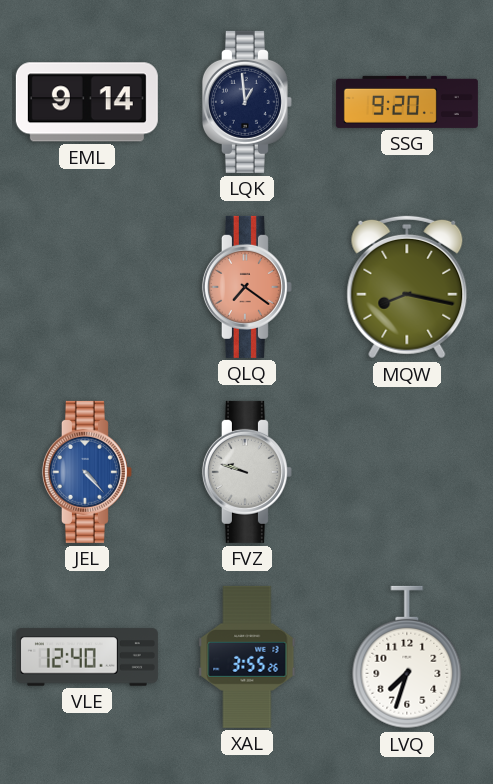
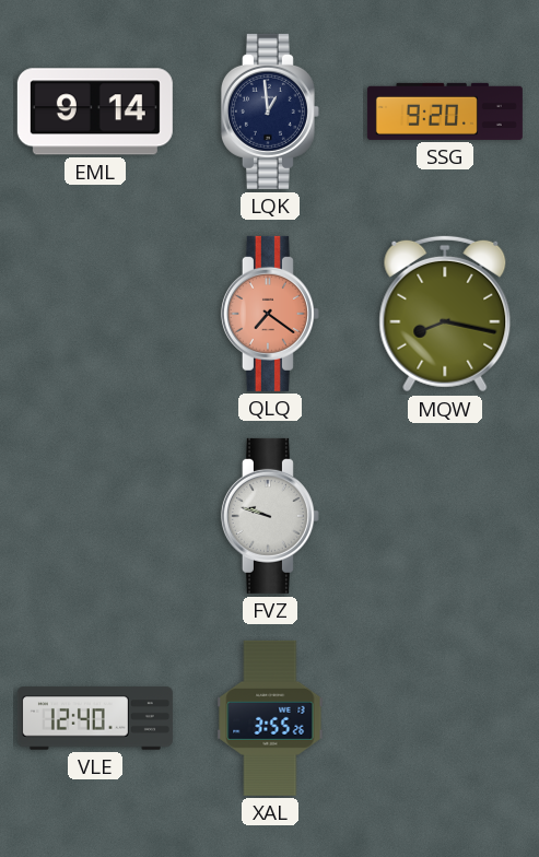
JEL: 4:23 -> none
LVQ: 7:33 -> none
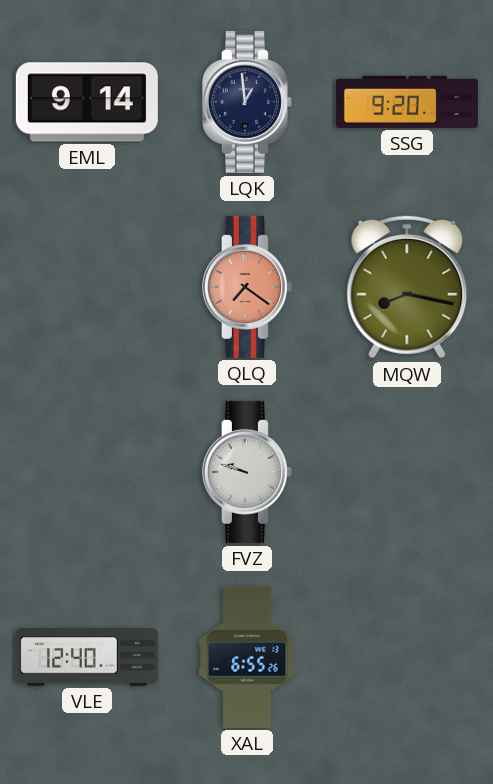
XAL: 3:55 -> 6:55
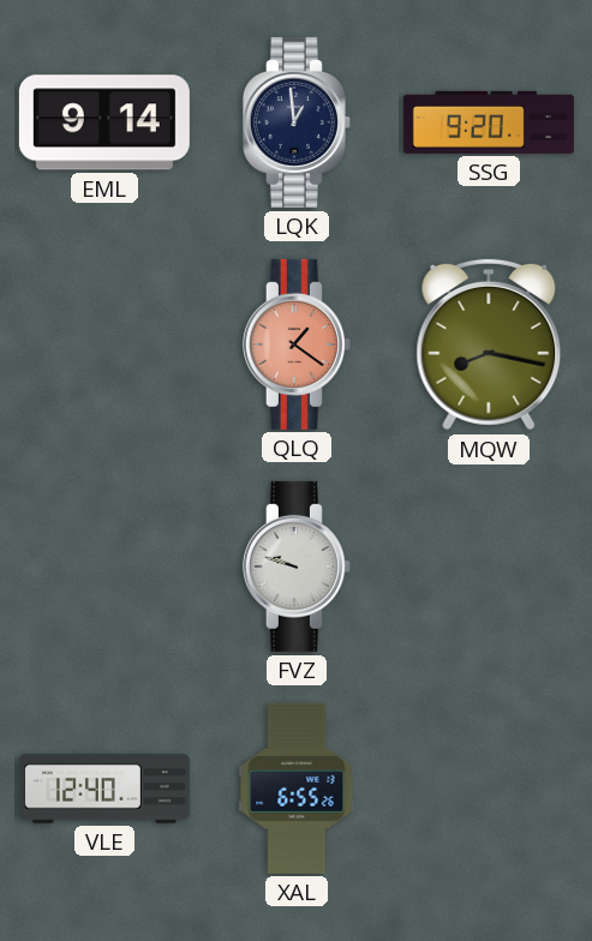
QLQ: 7:21 -> 1:21
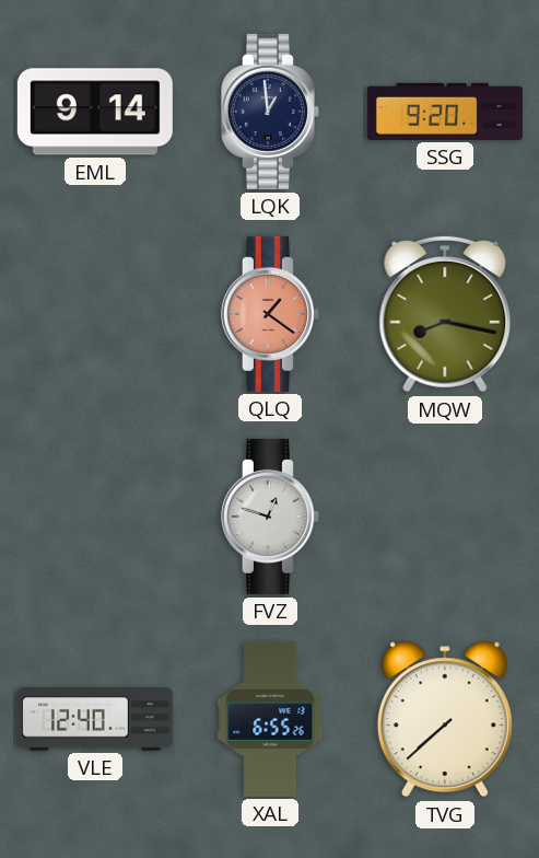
FVZ: 9:48 -> 12:48
TVG: none -> 7:38
